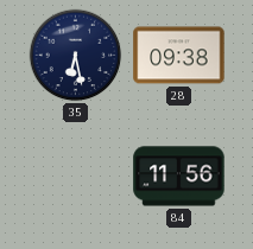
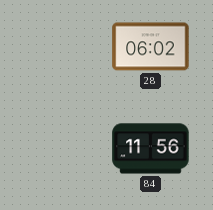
35: 6:28 -> none
28: 09:38 -> 06:02
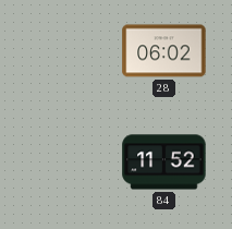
84: 11:56 -> 11:52
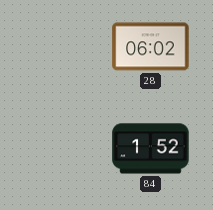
84: 11:52 -> 1:52
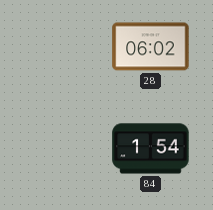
84: 1:52 -> 1:54
